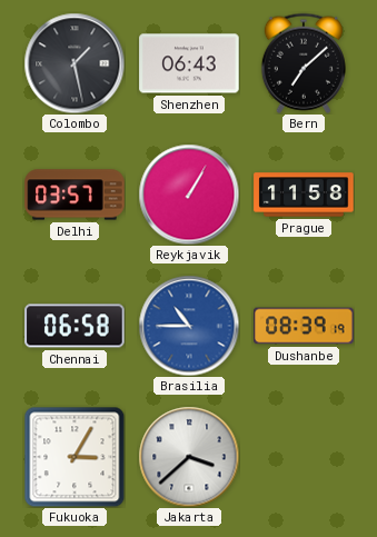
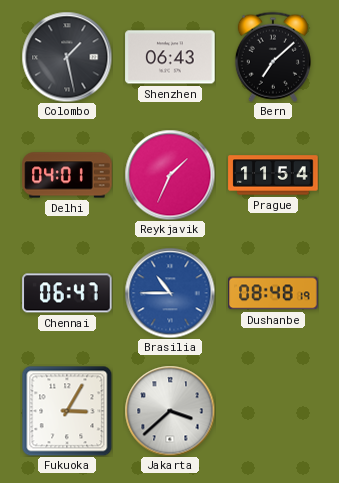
Delhi: 03:57 -> 04:01
Reykjavik: 1:05 -> 1:34
Prague: 11:58 -> 11:54
Chennai: 06:58 -> 06:47
Dushanbe: 08:39 -> 08:48
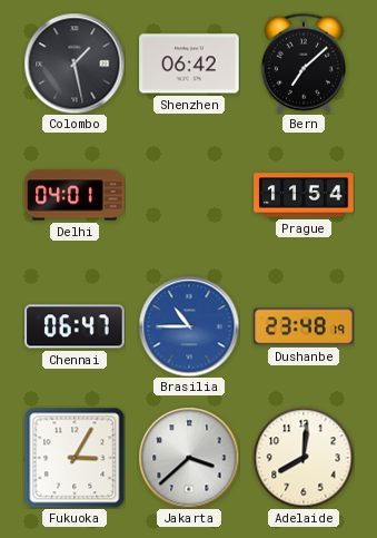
Shenzhen: 06:43 -> 06:42
Reykjavik: 1:34 -> none
Dushanbe: 08:48 -> 23:48
Adelaide: none -> 8:01
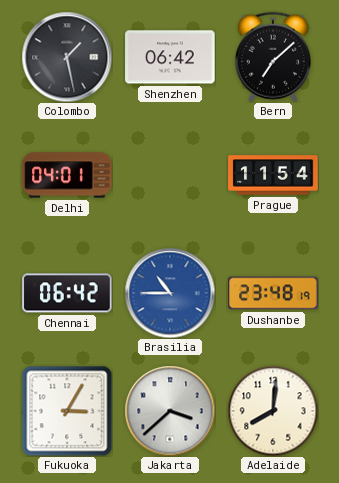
Chennai: 06:47 -> 06:42
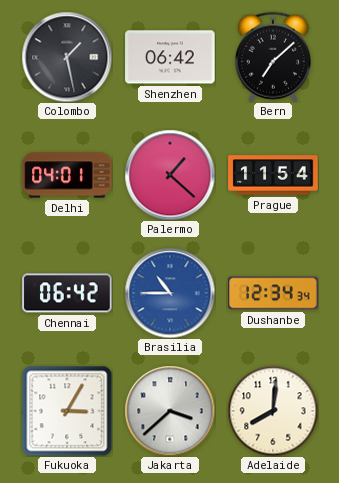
Palermo: none -> 1:22
Dushanbe: 23:48 -> 12:34
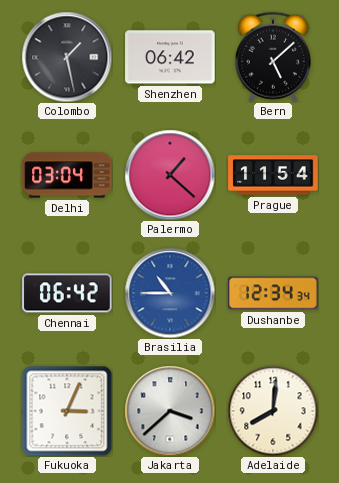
Bern: 7:08 -> 5:08
Delhi: 04:01 -> 03:04
Fukuoka: 3:05 -> 3:04
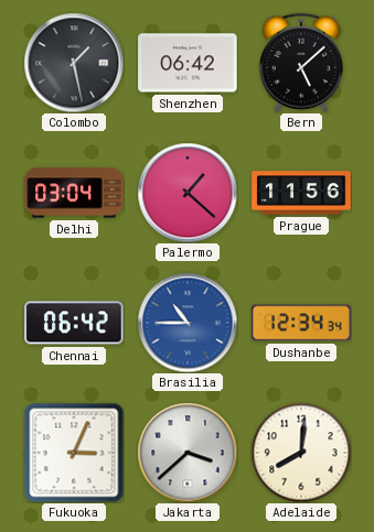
Prague: 11:54 -> 11:56
